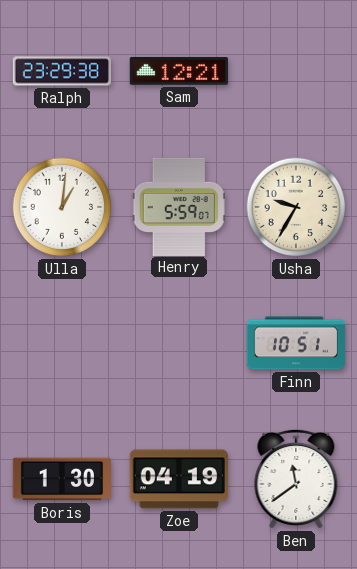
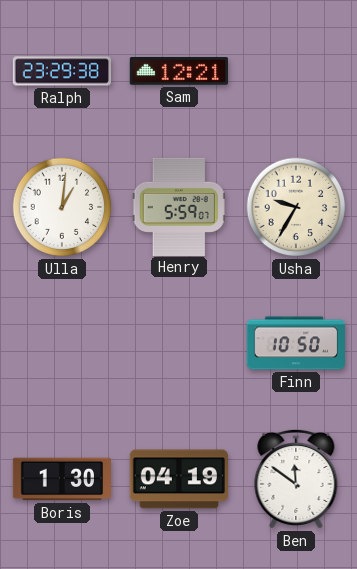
Finn: 10:51 -> 10:50
Ben: 11:39 -> 11:51
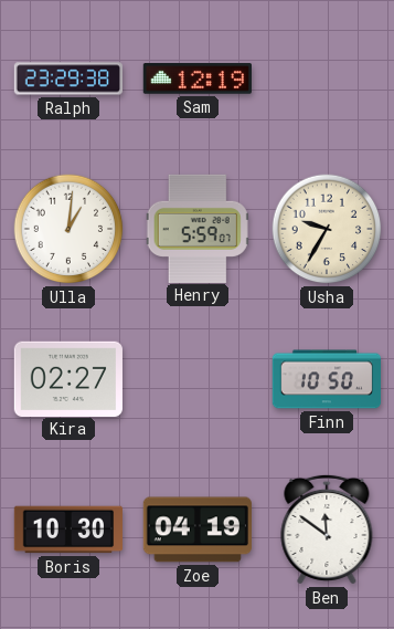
Sam: 12:21 -> 12:19
Kira: none -> 02:27
Boris: 1:30 -> 10:30
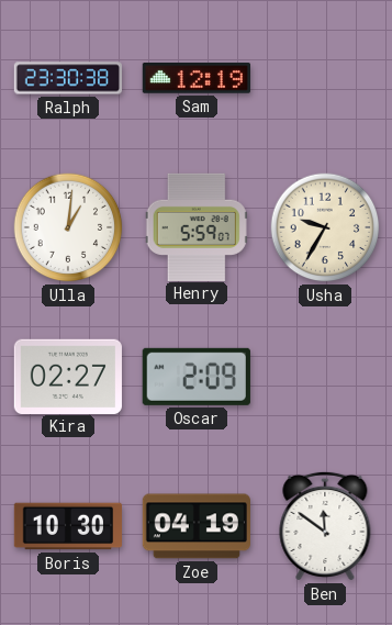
Ralph: 23:29 -> 23:30
Oscar: none -> 2:09
Finn: 10:50 -> none
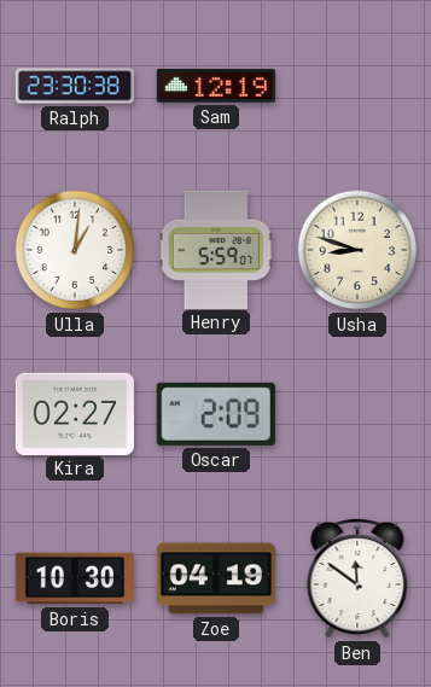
Usha: 9:35 -> 8:48
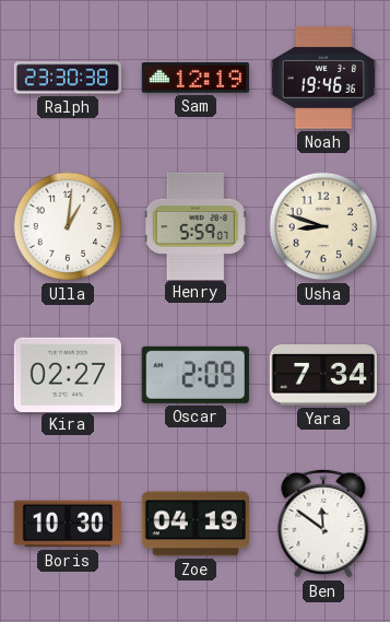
Noah: none -> 19:46
Yara: none -> 7:34
